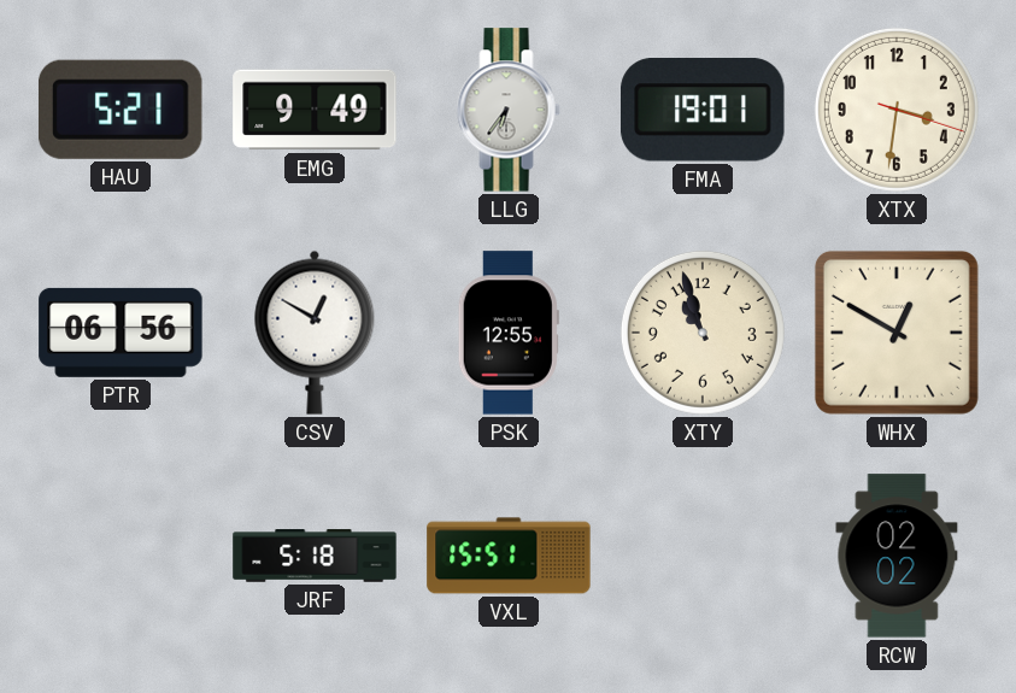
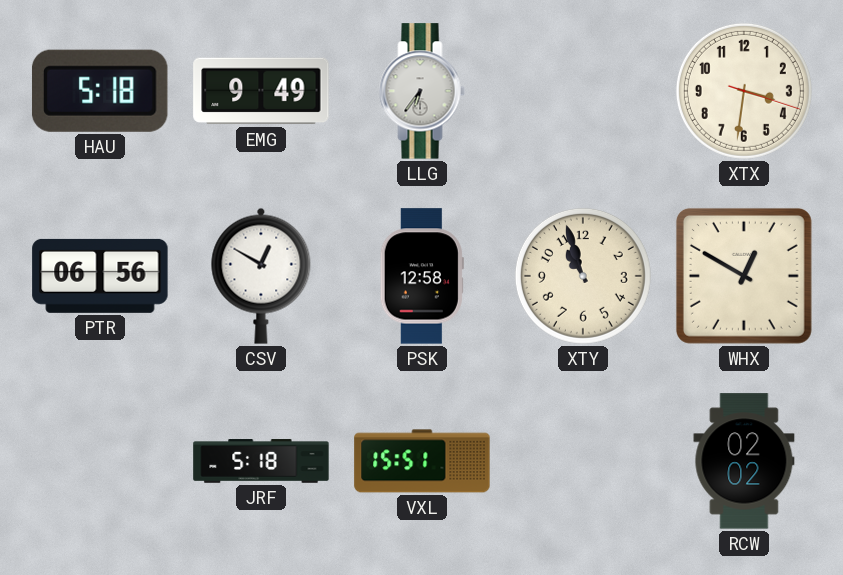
HAU: 5:21 -> 5:18
FMA: 19:01 -> none
PSK: 12:55 -> 12:58
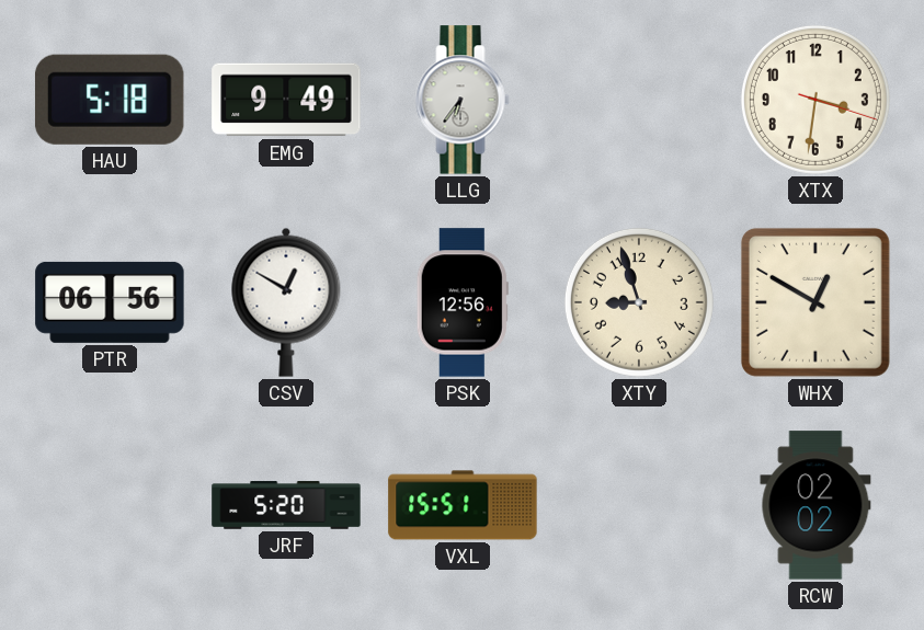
PSK: 12:58 -> 12:56
XTY: 10:57 -> 8:57
JRF: 5:18 -> 5:20
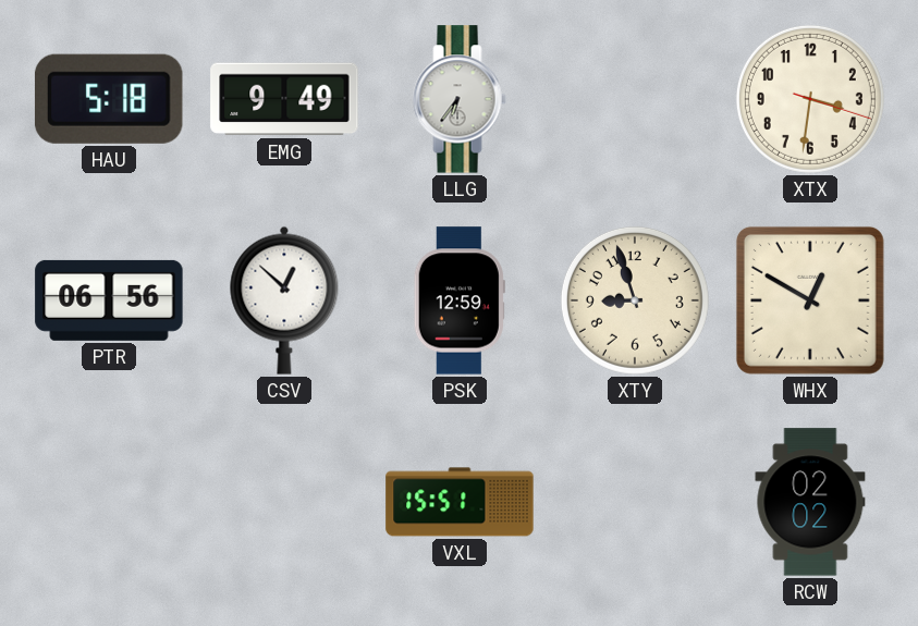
CSV: 12:50 -> 12:52
PSK: 12:56 -> 12:59
JRF: 5:20 -> none
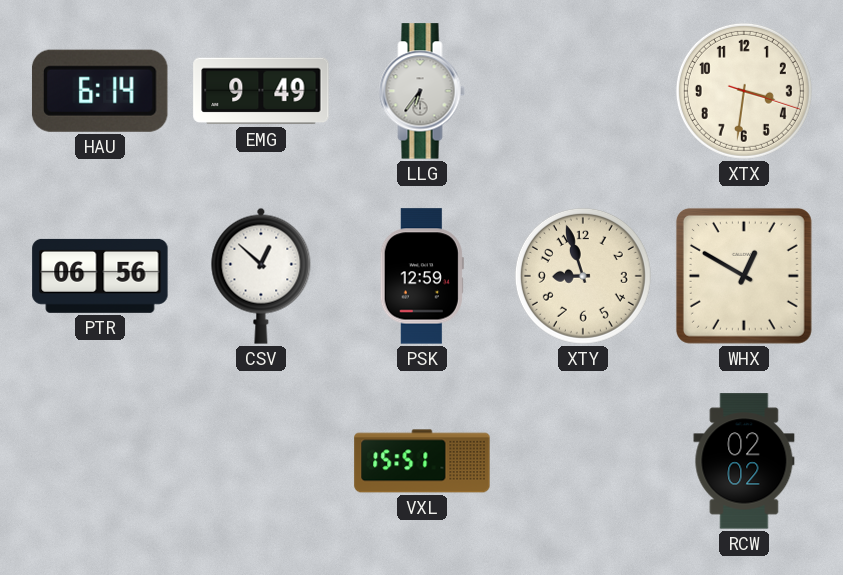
HAU: 5:18 -> 6:14
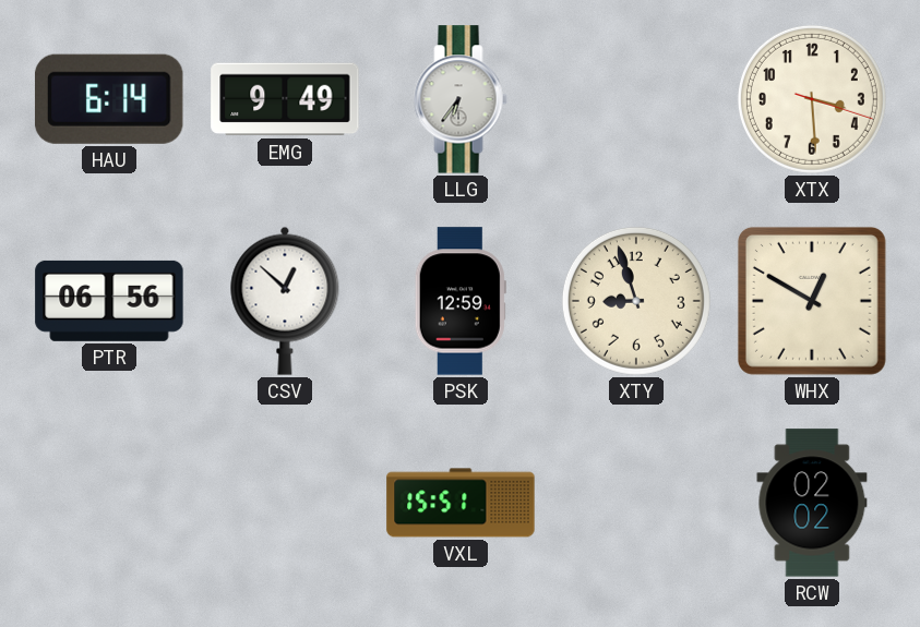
XTX: 3:31 -> 3:29
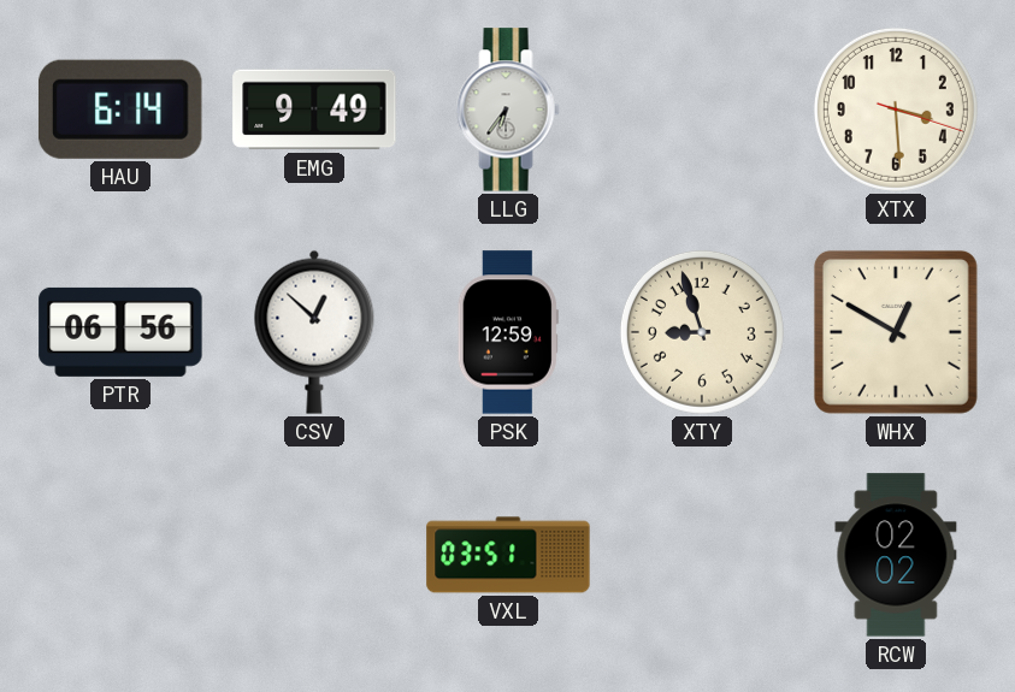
VXL: 15:51 -> 03:51
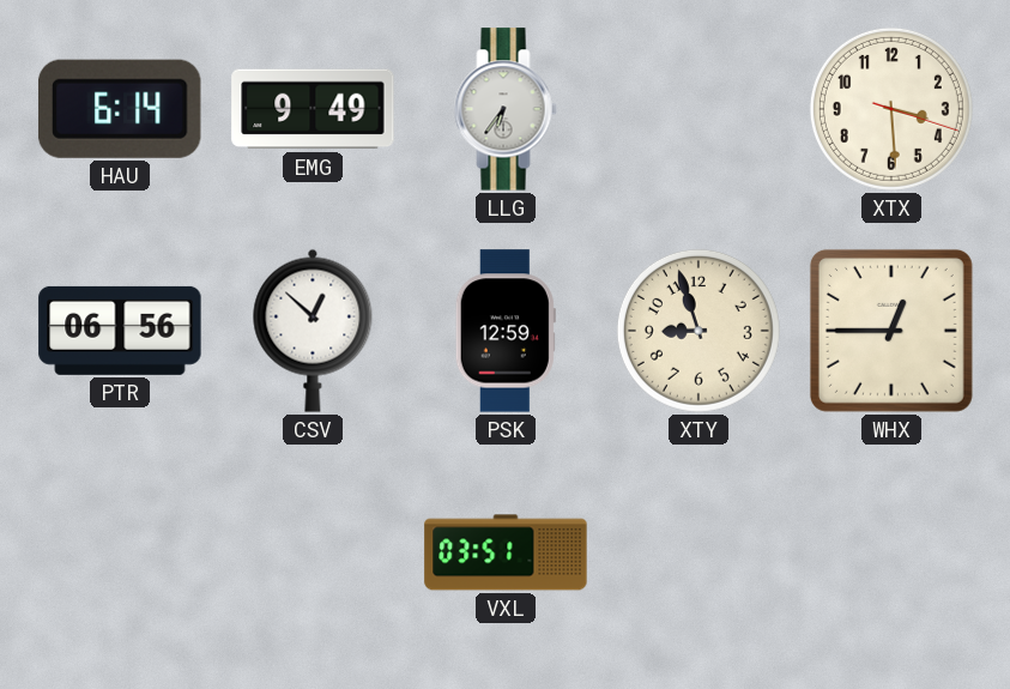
WHX: 12:50 -> 12:45
RCW: 02:02 -> none
